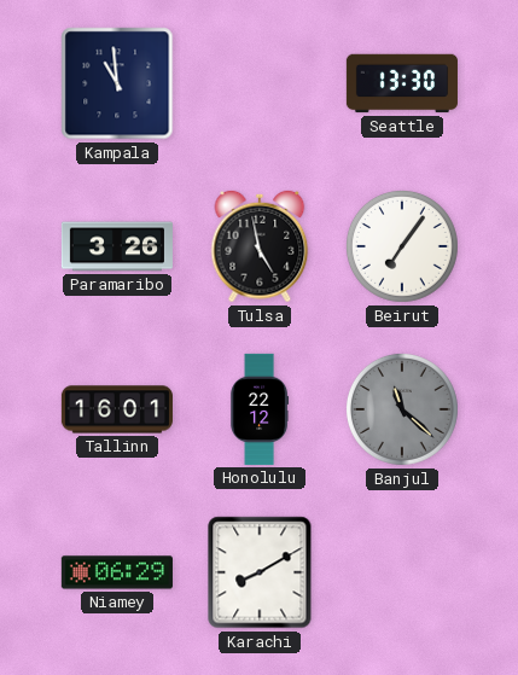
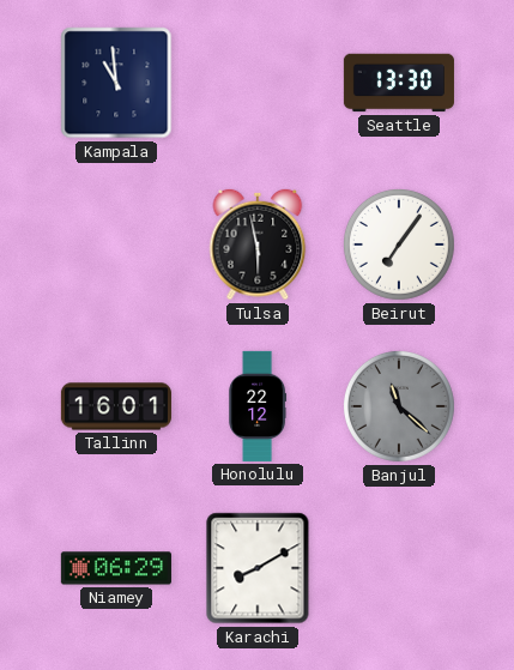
Paramaribo: 3:26 -> none
Tulsa: 4:58 -> 5:58
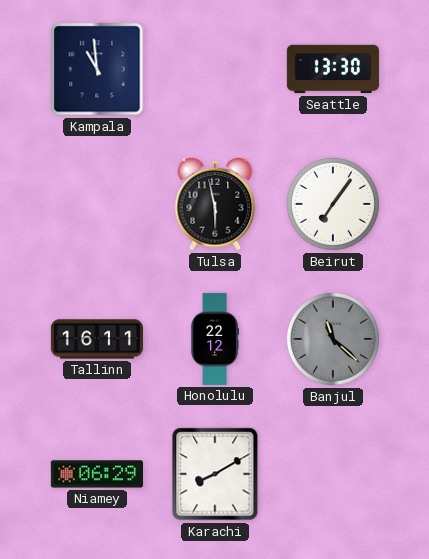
Tallinn: 16:01 -> 16:11
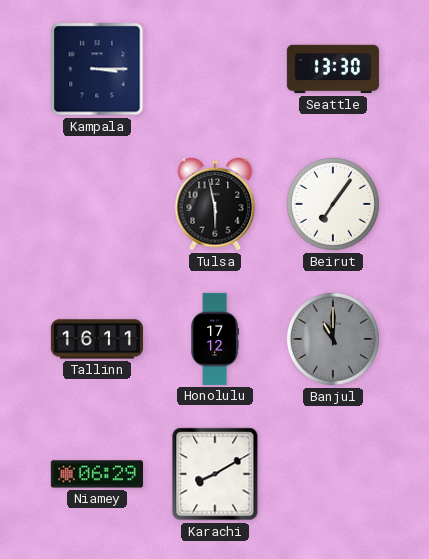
Kampala: 10:59 -> 3:15
Honolulu: 22:12 -> 17:12
Banjul: 11:22 -> 11:00
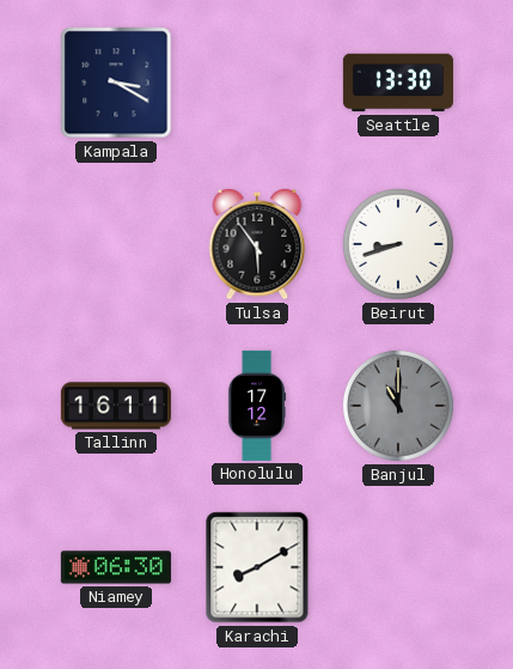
Kampala: 3:15 -> 3:20
Tulsa: 5:58 -> 5:54
Beirut: 7:06 -> 8:42
Niamey: 06:29 -> 06:30
